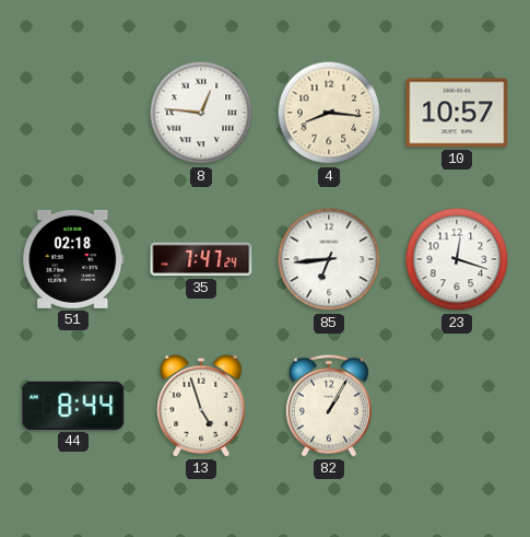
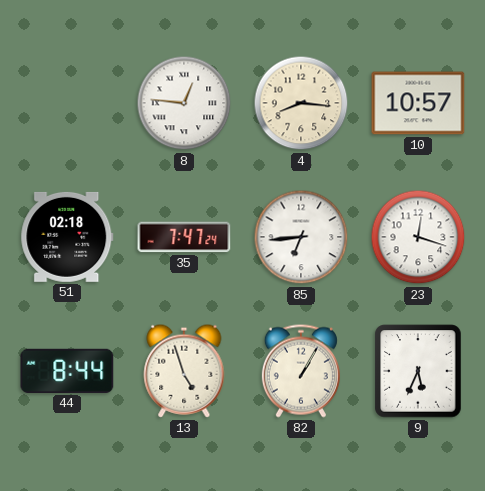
9: none -> 5:34
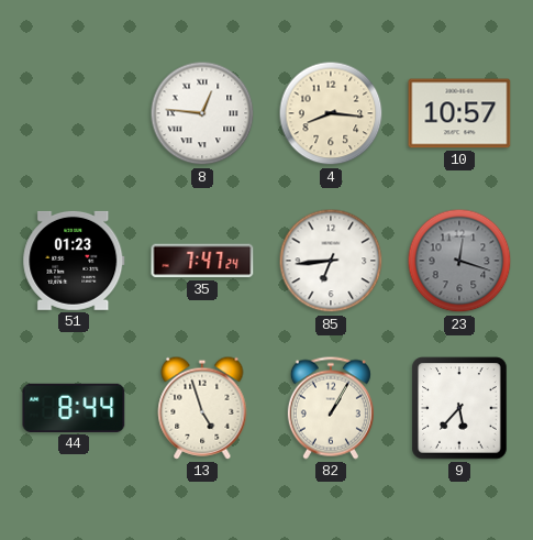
51: 02:18 -> 01:23
23 dial: white -> grey
9: 5:34 -> 5:37
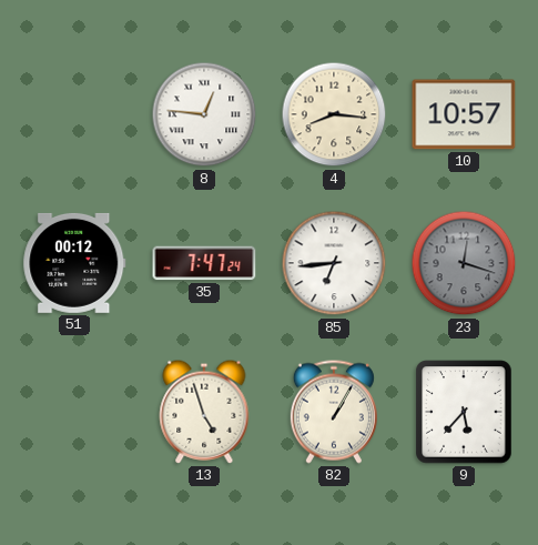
51: 01:23 -> 00:12
44: 8:44 -> none
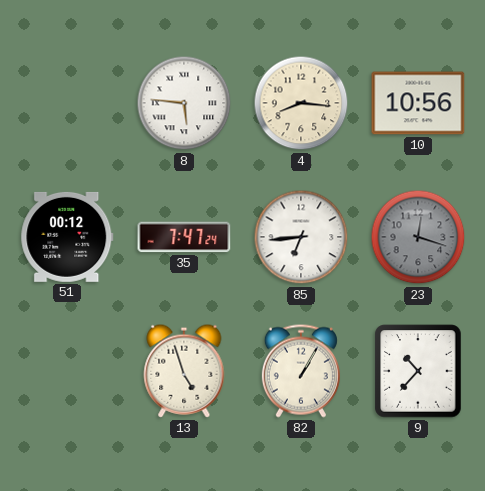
8: 12:46 -> 5:46
10: 10:57 -> 10:56
9: 5:37 -> 10:37
